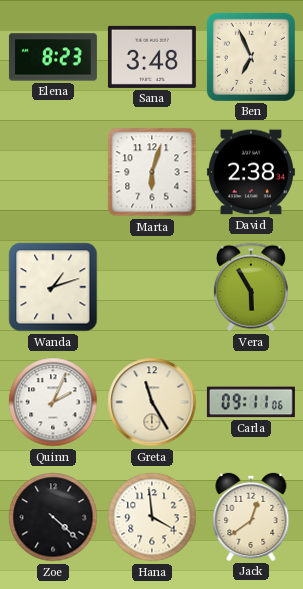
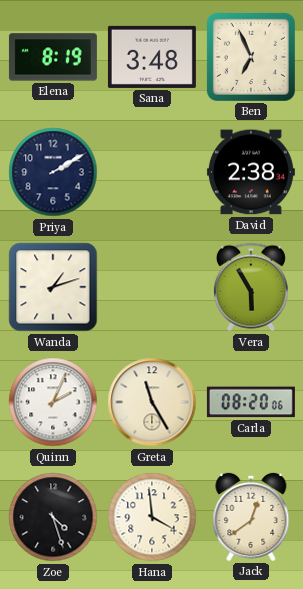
Elena: 8:23 -> 8:19
Priya: none -> 2:10
Marta: 6:03 -> none
Carla: 09:11 -> 08:20
Zoe: 4:22 -> 4:27
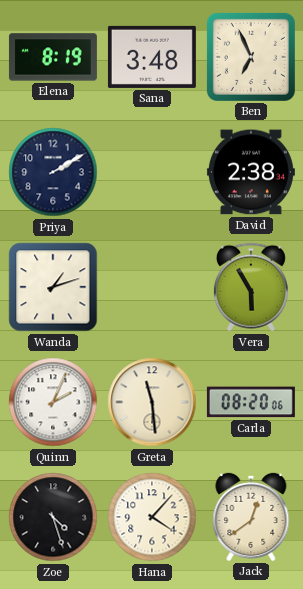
Greta: 11:25 -> 11:29
Hana: 3:59 -> 4:07
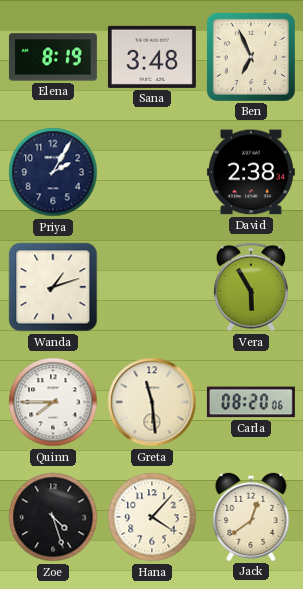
Priya: 2:10 -> 2:05
Quinn: 2:04 -> 7:45
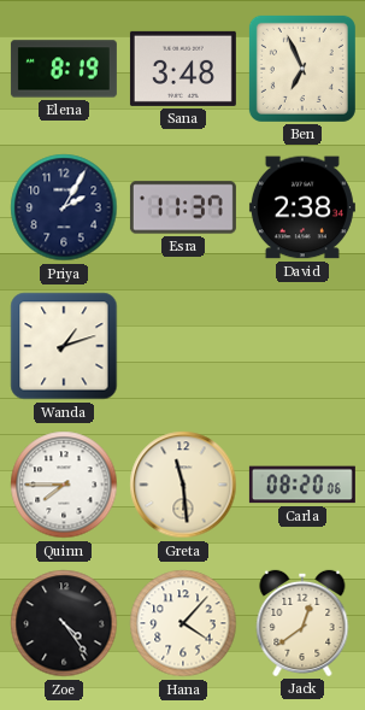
Esra: none -> 11:37
Vera: 5:55 -> none
Zoe: 4:27 -> 4:24
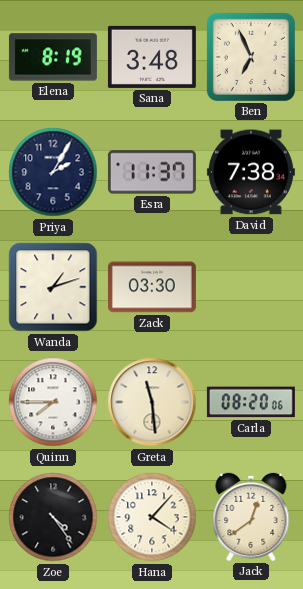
David: 2:38 -> 7:38
Zack: none -> 03:30
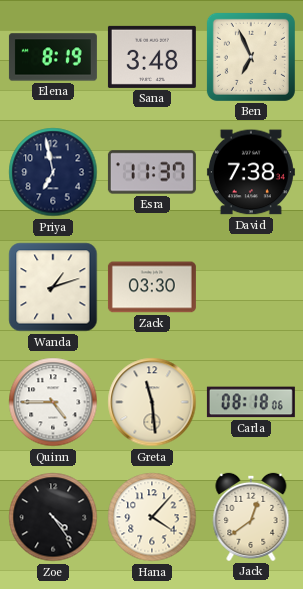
Priya: 2:05 -> 6:58
Quinn: 7:45 -> 4:45
Carla: 08:20 -> 08:18
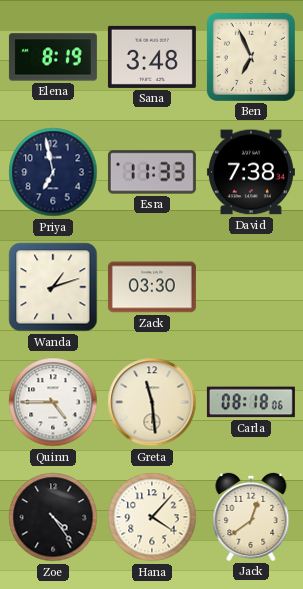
Esra: 11:37 -> 11:33
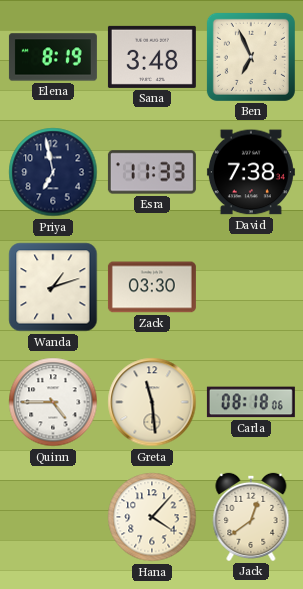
Zoe: 4:24 -> none
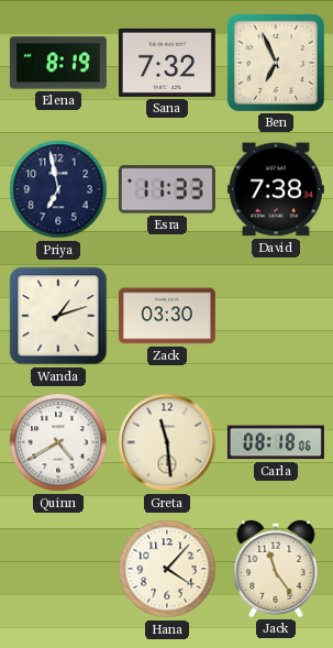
Sana: 3:48 -> 7:32
Quinn: 4:45 -> 4:40
Jack: 12:39 -> 11:24
